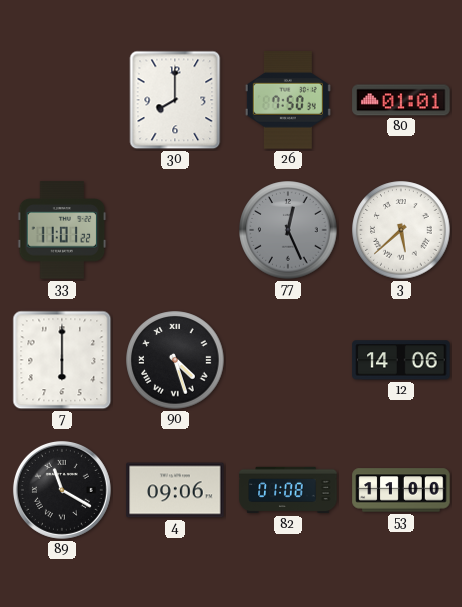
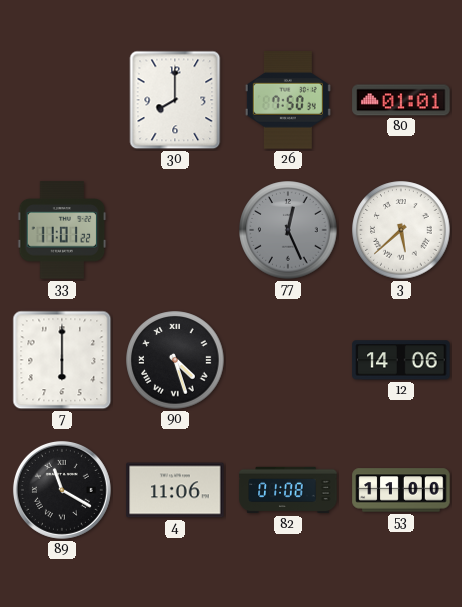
4: 09:06 -> 11:06
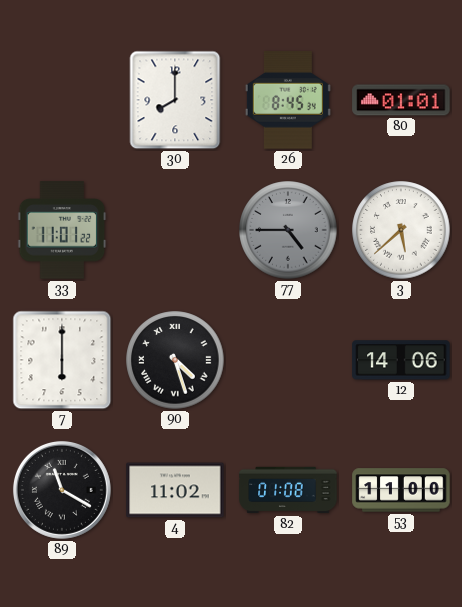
26: 7:50 -> 8:45
77: 12:26 -> 4:45
4: 11:06 -> 11:02
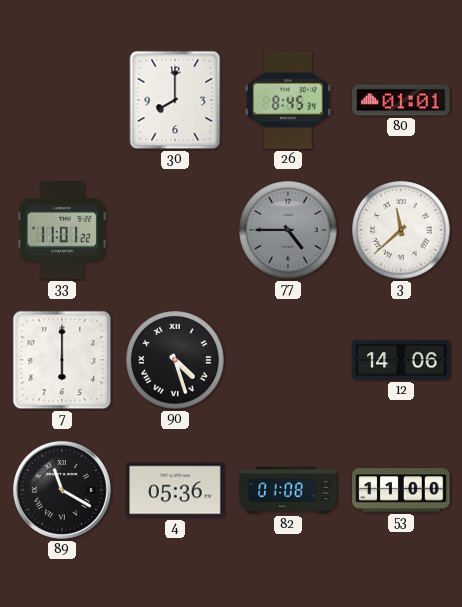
3: 5:38 -> 11:38
4: 11:02 -> 05:36
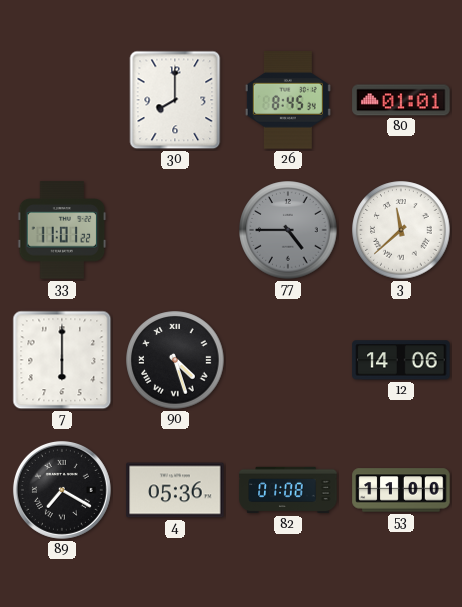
89: 11:20 -> 7:20
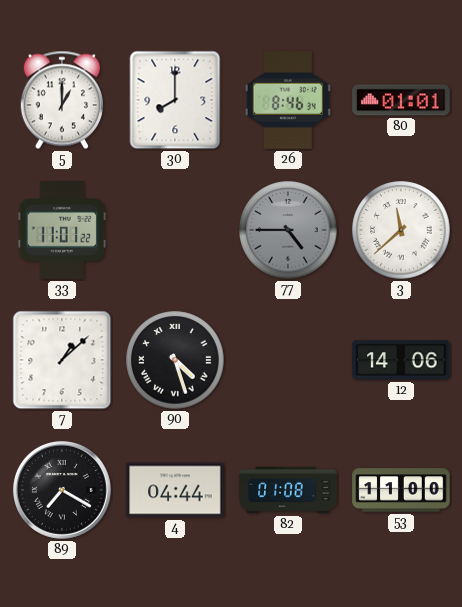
5: none -> 1:00
26: 8:45 -> 8:46
7: 6:00 -> 1:08
4: 05:36 -> 04:44
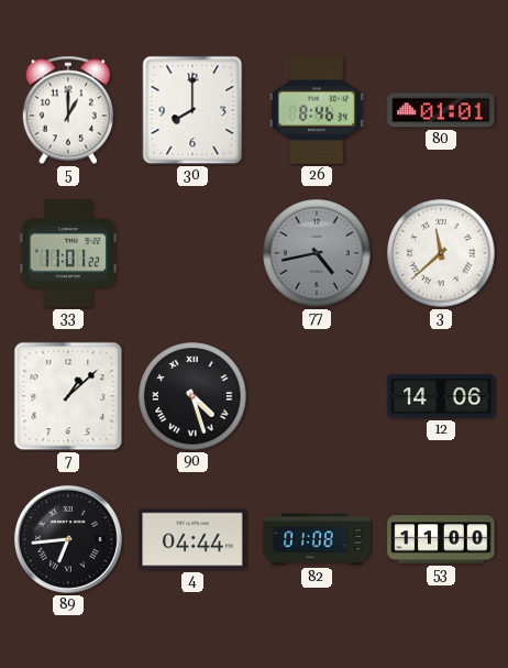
77: 4:45 -> 4:43
89: 7:20 -> 6:44
